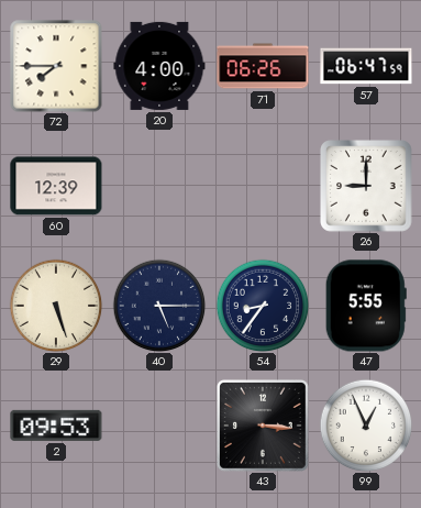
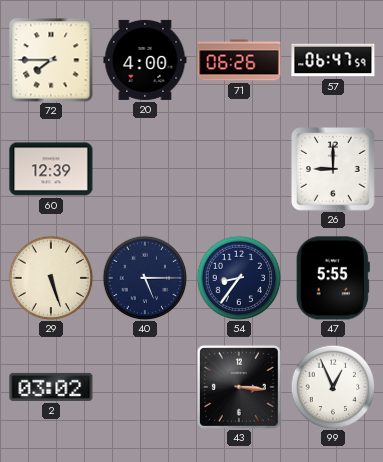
2: 09:53 -> 03:02
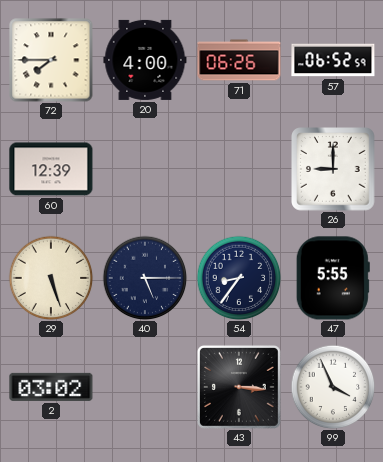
57: 06:47 -> 06:52
99: 12:56 -> 3:56
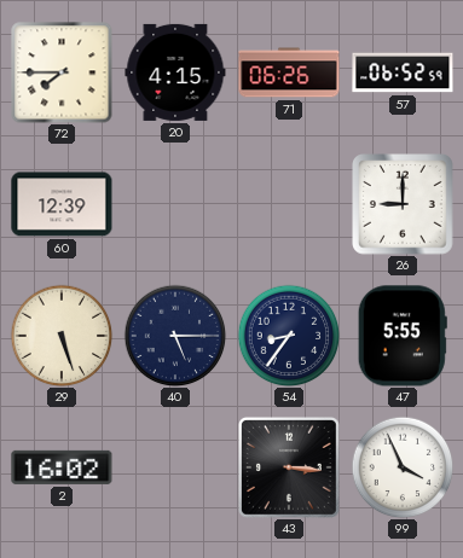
20: 4:00 -> 4:15
2: 03:02 -> 16:02
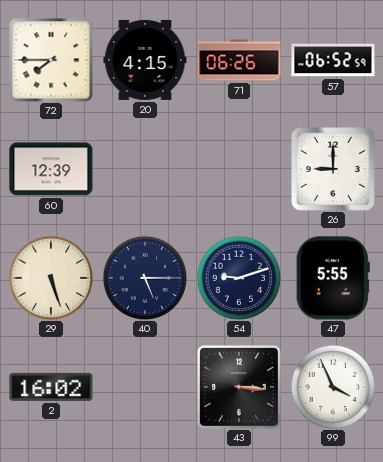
54: 8:36 -> 9:12
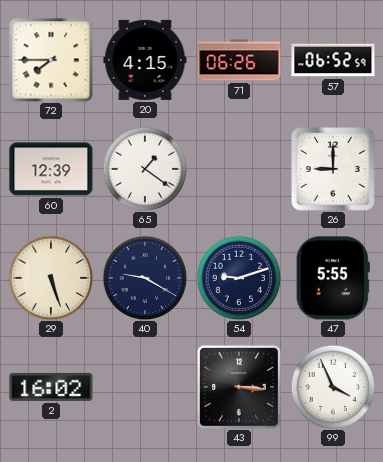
65: none -> 1:21
40: 5:15 -> 9:20
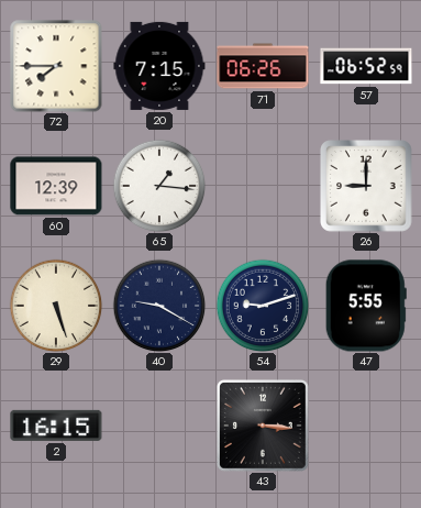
20: 4:15 -> 7:15
65: 1:21 -> 1:16
2: 16:02 -> 16:15
99: 3:56 -> none
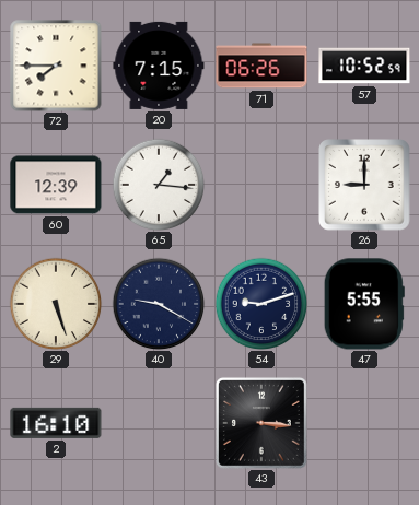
57: 06:52 -> 10:52
2: 16:15 -> 16:10
